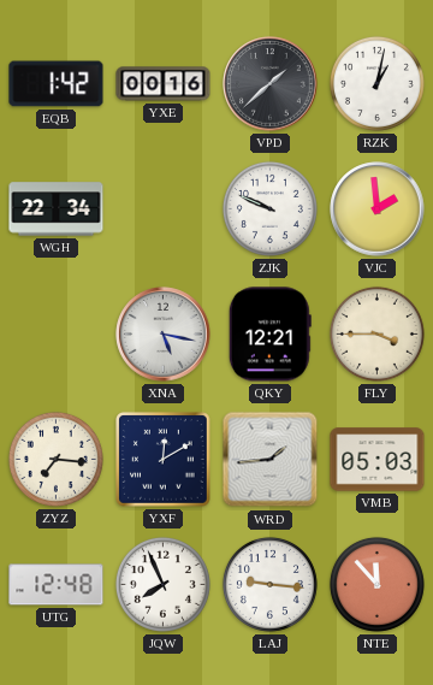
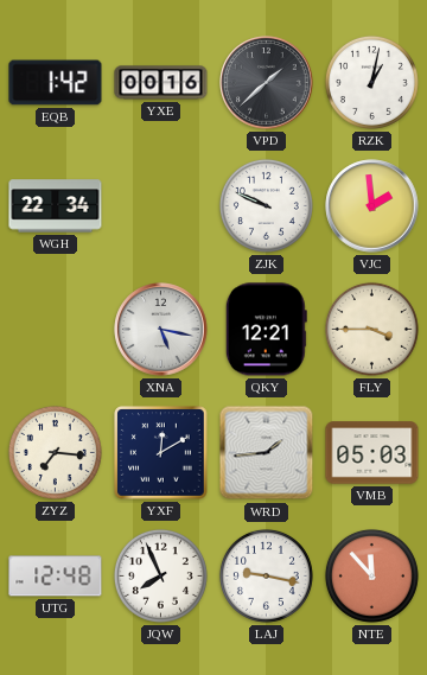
LAJ: 9:16 -> 9:17
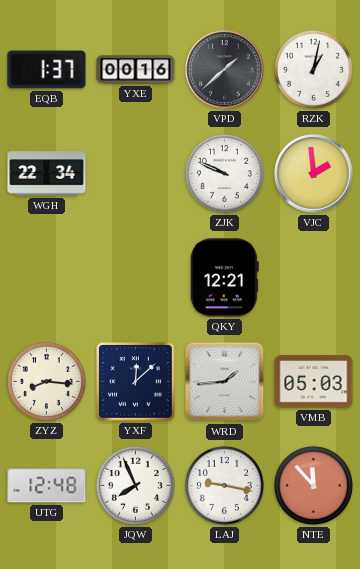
EQB: 1:42 -> 1:37
XNA: 5:17 -> none
FLY: 3:45 -> none
ZYZ: 7:16 -> 8:16
YXF: 12:10 -> 12:08
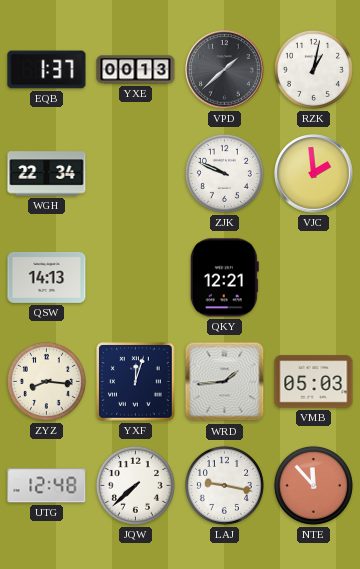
YXE: 00:16 -> 00:13
QSW: none -> 14:13
YXF: 12:08 -> 12:03
JQW: 7:56 -> 7:38
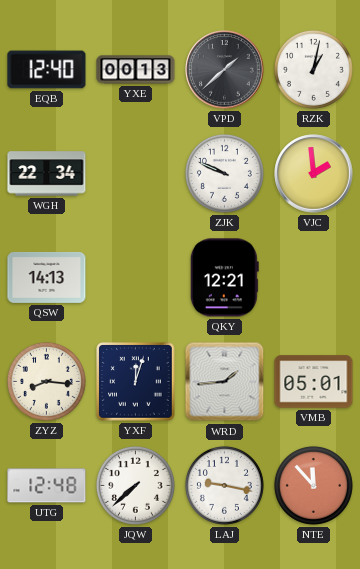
EQB: 1:37 -> 12:40
VMB: 05:03 -> 05:01
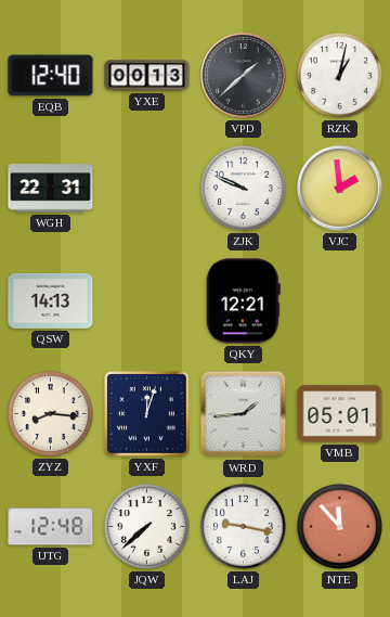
WGH: 22:34 -> 22:31
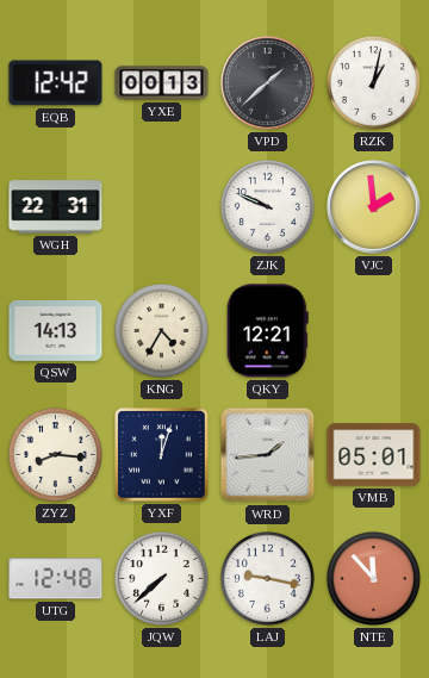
EQB: 12:40 -> 12:42
KNG: none -> 4:35
